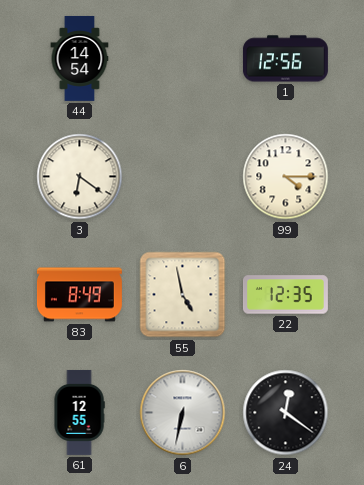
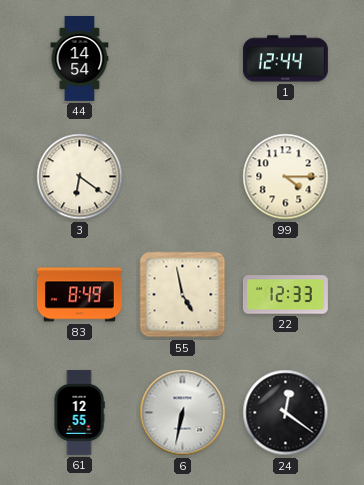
1: 12:56 -> 12:44
22: 12:35 -> 12:33
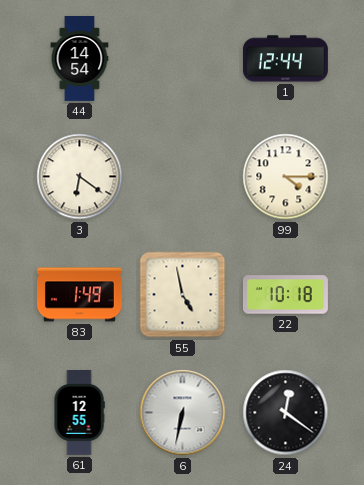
83: 8:49 -> 1:49
22: 12:33 -> 10:18
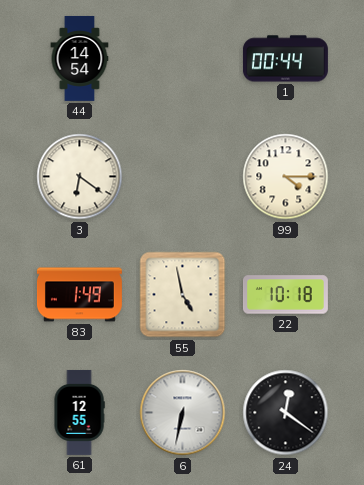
1: 12:44 -> 00:44
